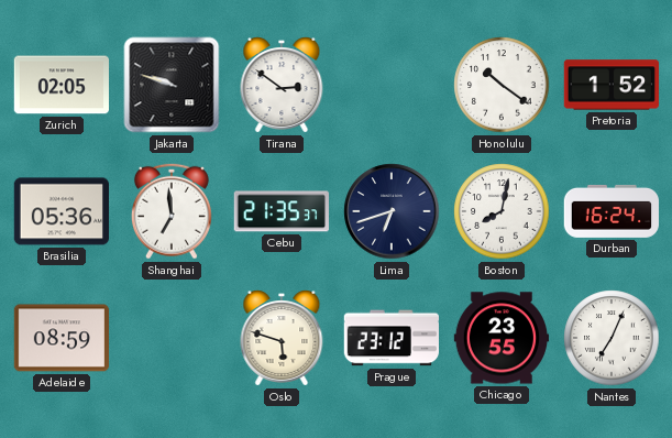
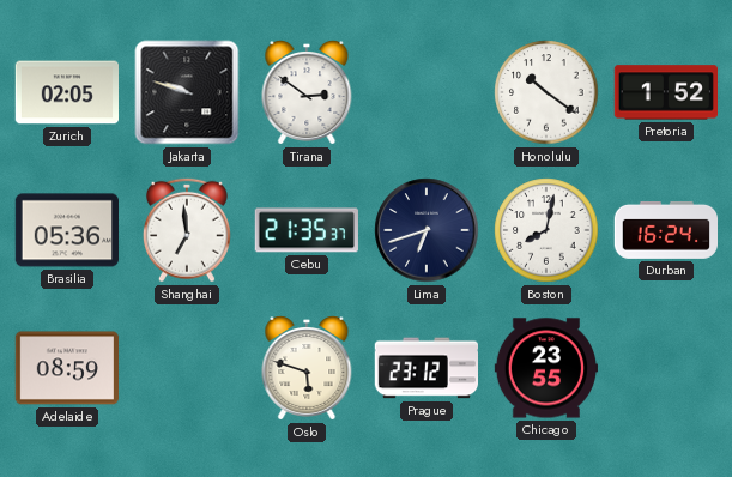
Nantes: 7:04 -> none
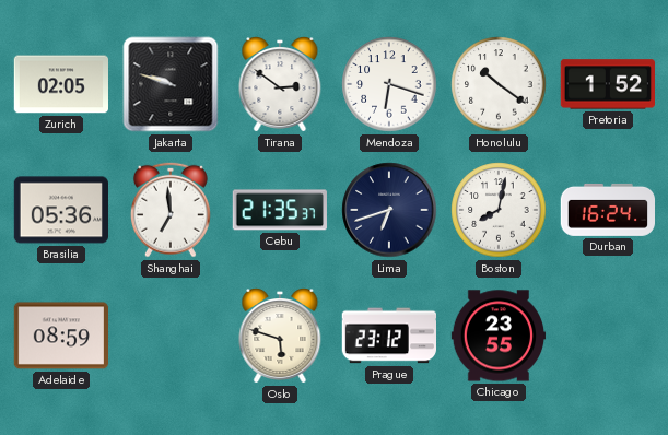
Mendoza: none -> 6:18
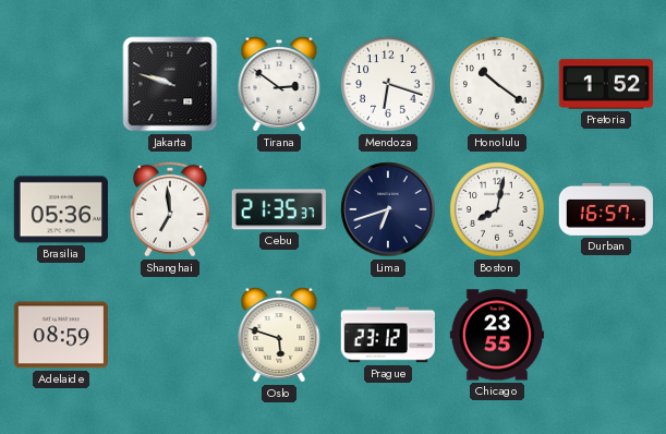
Zurich: 02:05 -> none
Durban: 16:24 -> 16:57
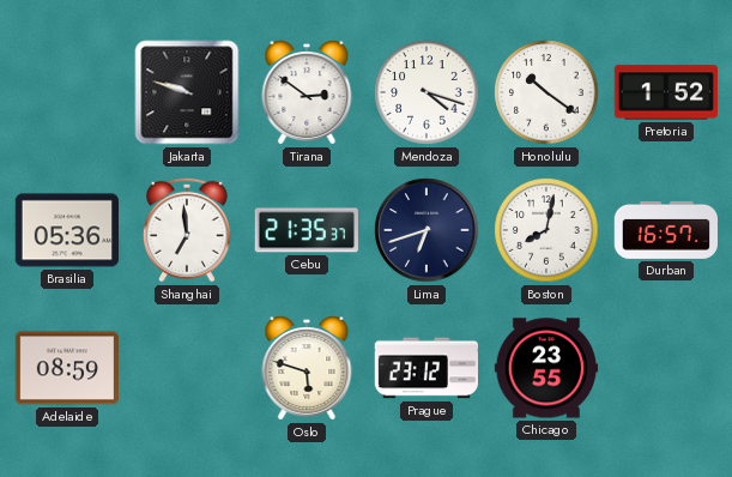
Mendoza: 6:18 -> 4:18
